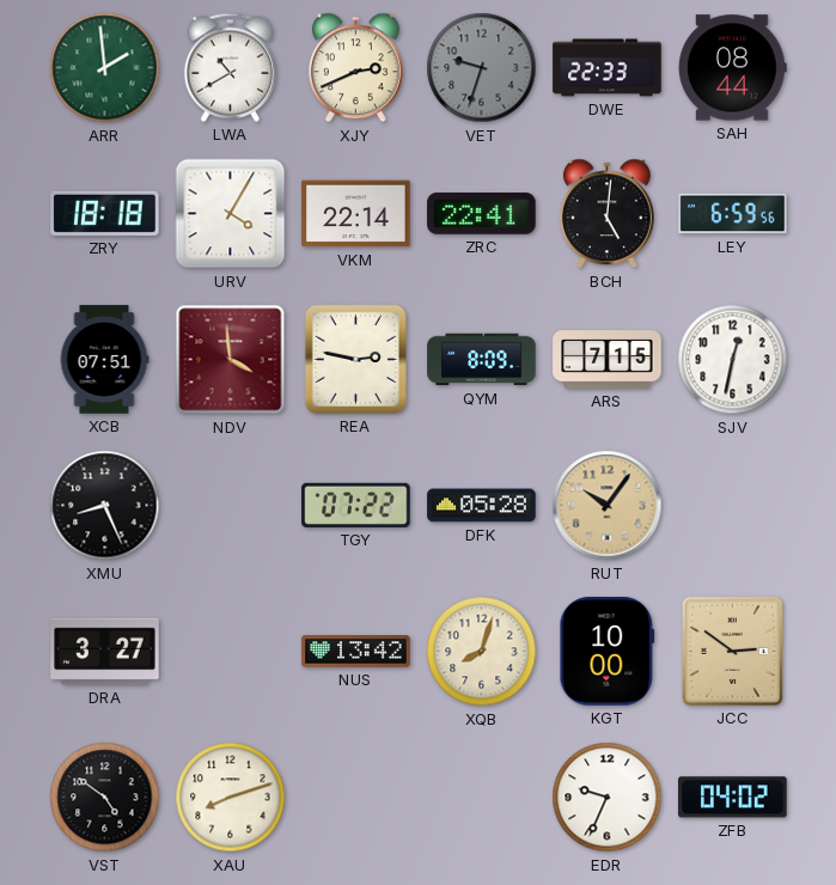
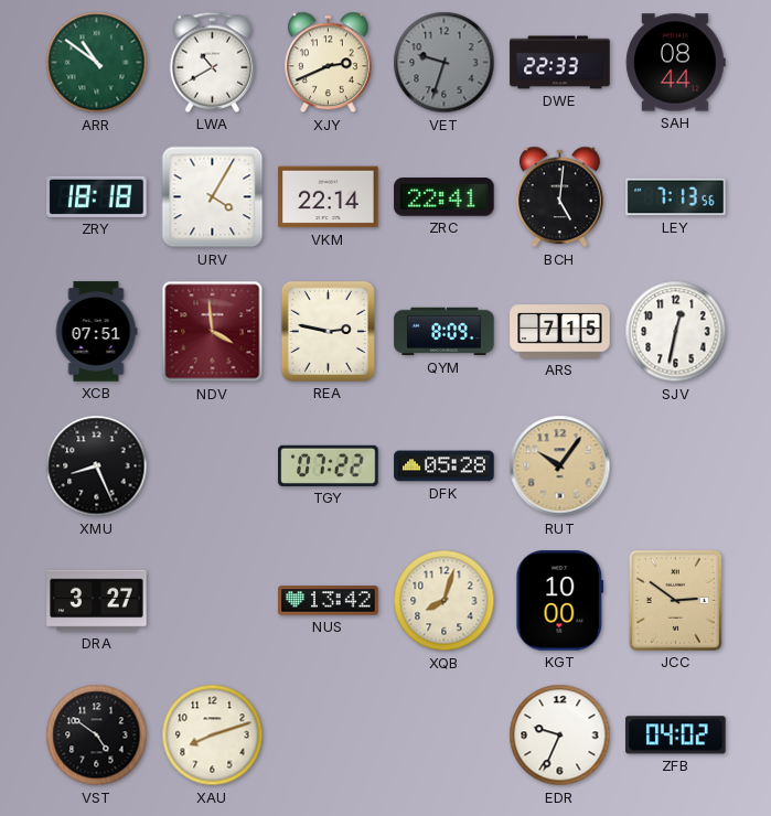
ARR: 1:59 -> 10:51
LEY: 6:59 -> 7:13
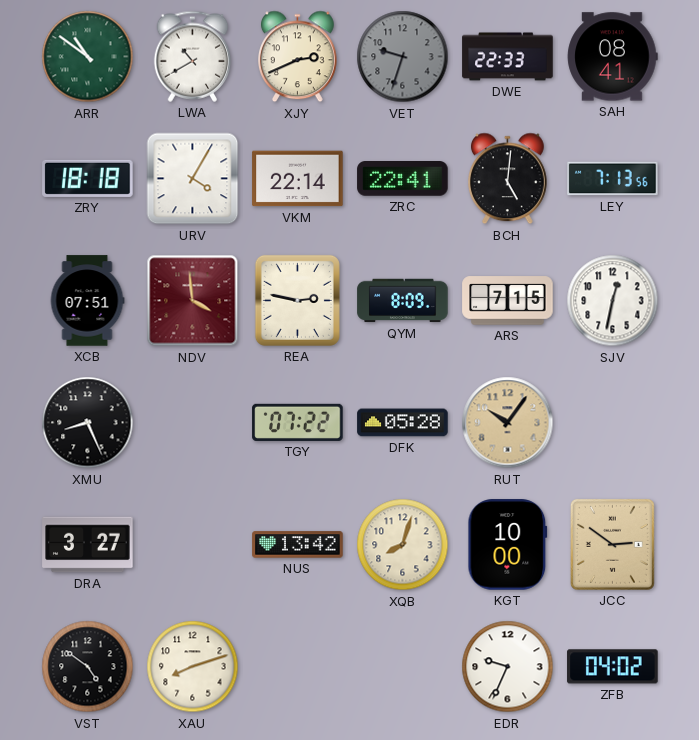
SAH: 08:44 -> 08:41
